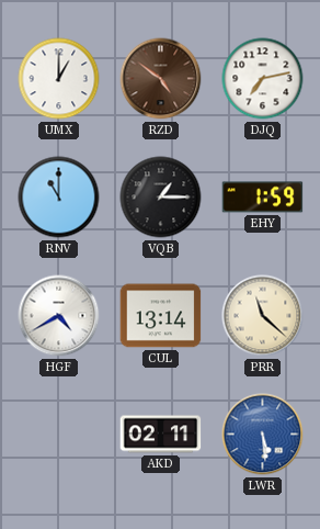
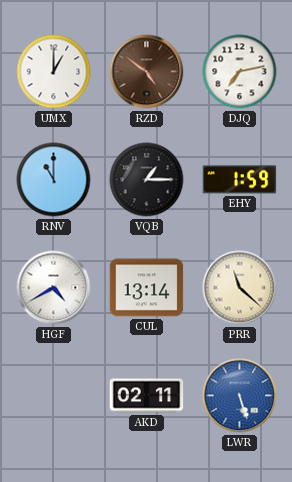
LWR: 5:29 -> 5:27
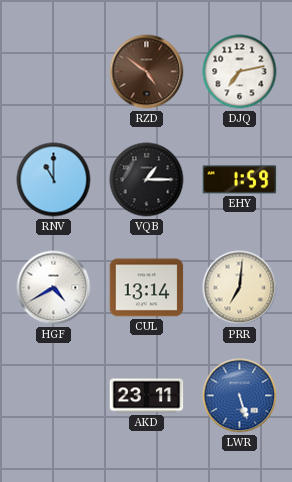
UMX: 1:00 -> none
PRR: 11:22 -> 7:01
AKD: 02:11 -> 23:11
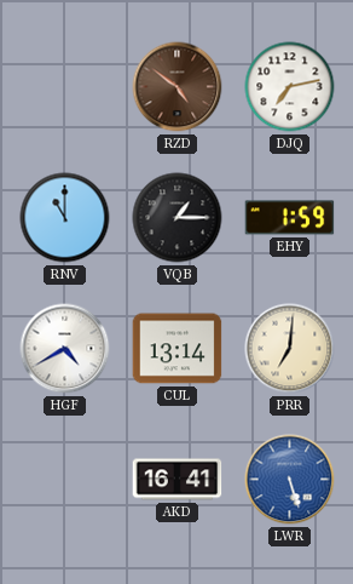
AKD: 23:11 -> 16:41
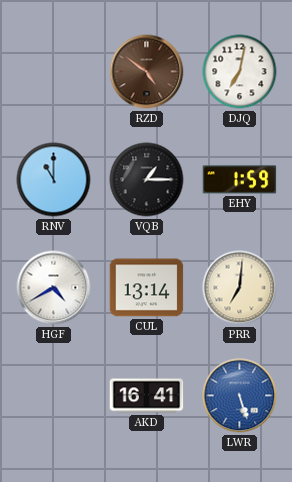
DJQ: 7:13 -> 7:02
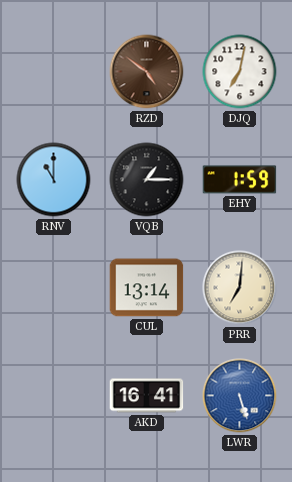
HGF: 4:40 -> none
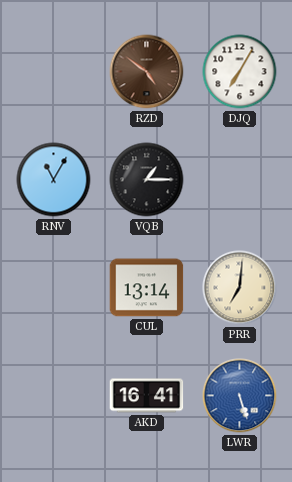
DJQ: 7:02 -> 7:05
RNV: 11:00 -> 11:05
EHY: 1:59 -> none
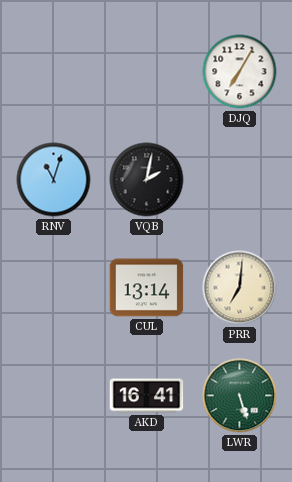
RZD: 4:51 -> none
RNV: 11:05 -> 11:03
VQB: 1:15 -> 2:02
LWR dial: blue -> green
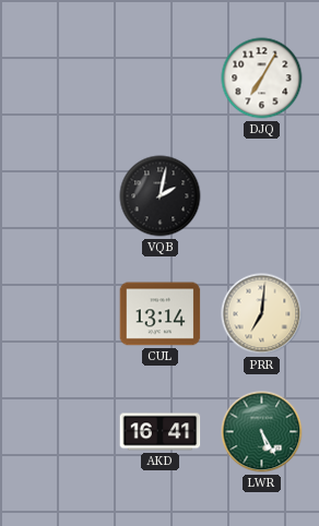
RNV: 11:03 -> none
LWR: 5:27 -> 5:25
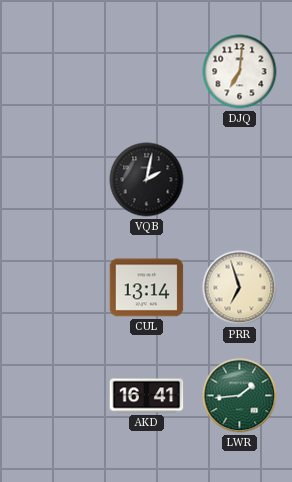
DJQ: 7:05 -> 7:01
PRR: 7:01 -> 6:57
LWR: 5:25 -> 1:44
